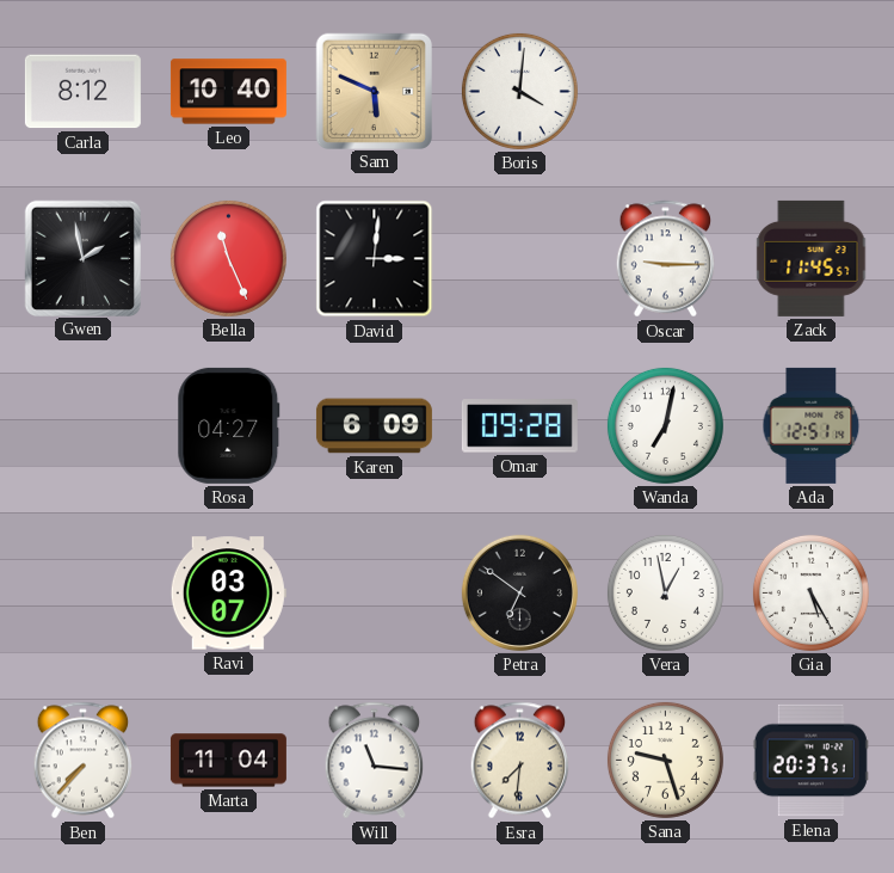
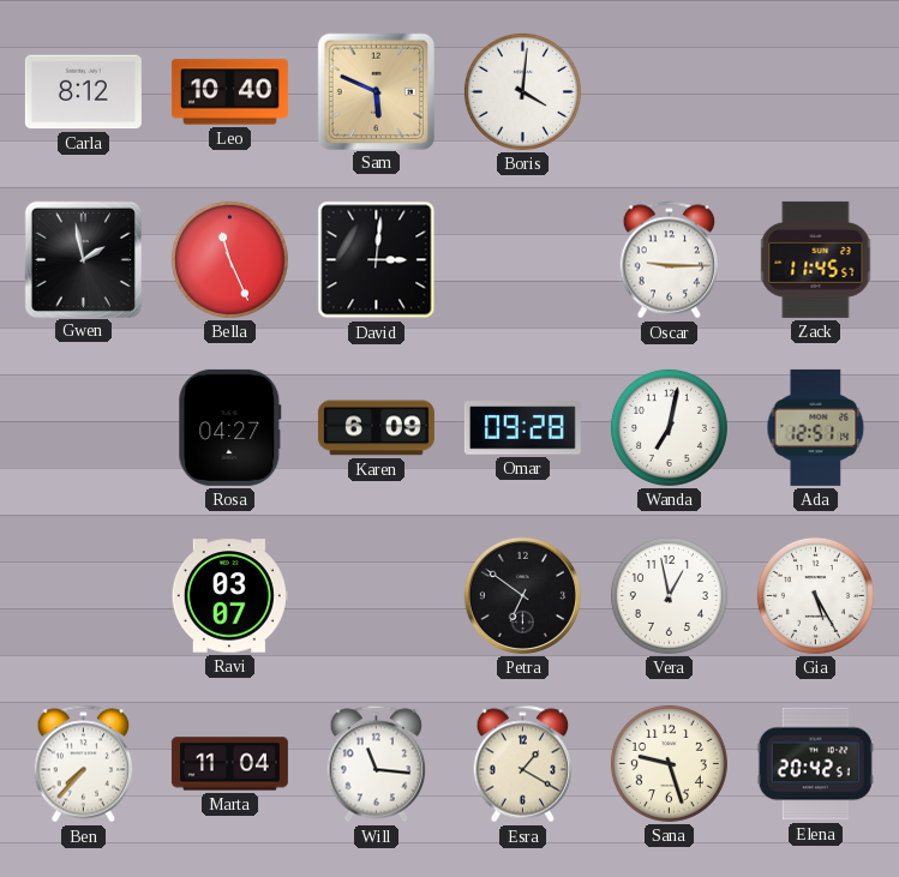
Esra: 7:31 -> 1:20
Elena: 20:37 -> 20:42
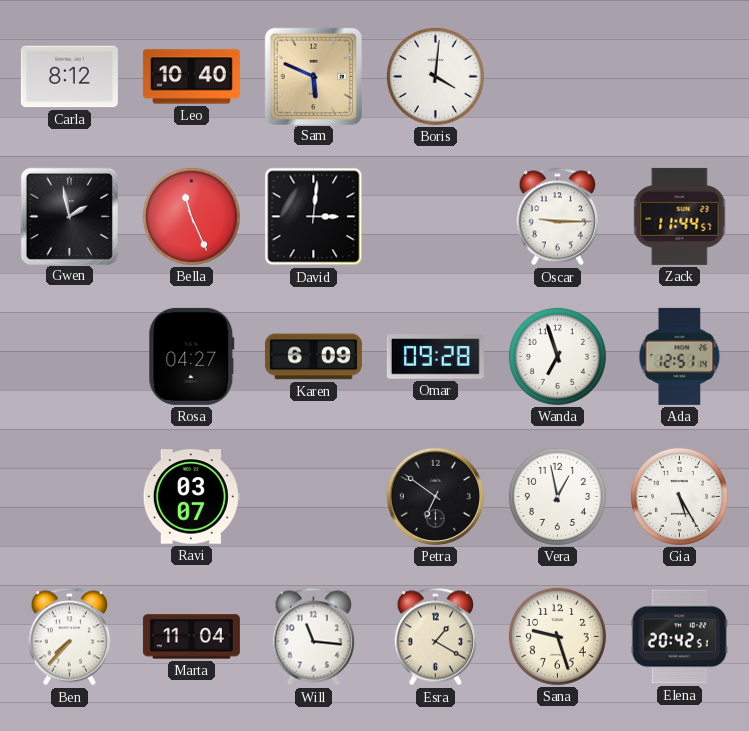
Zack: 11:45 -> 11:44
Wanda: 7:02 -> 6:57
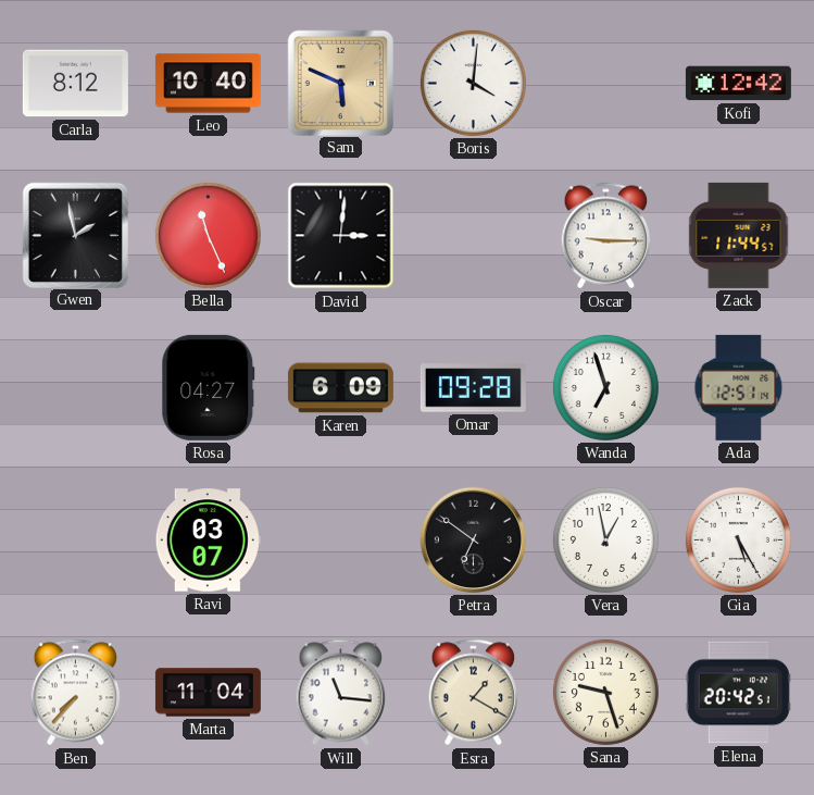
Kofi: none -> 12:42
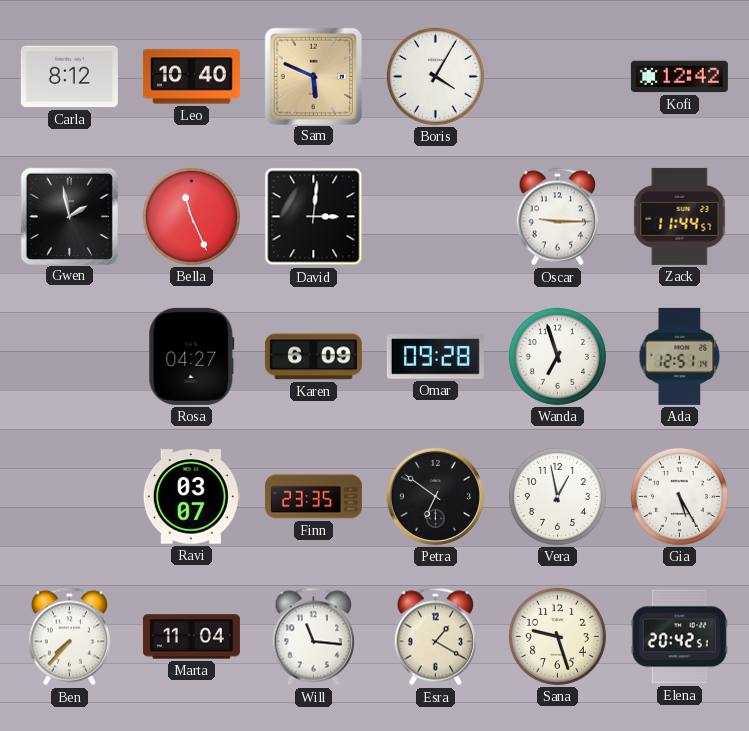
Boris: 4:01 -> 4:05
Finn: none -> 23:35
